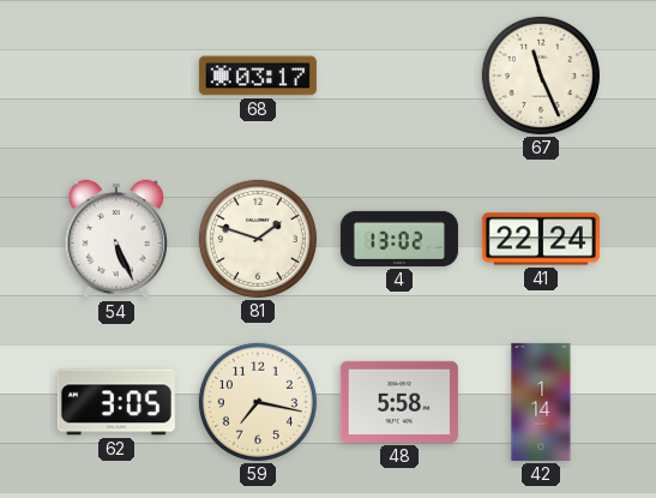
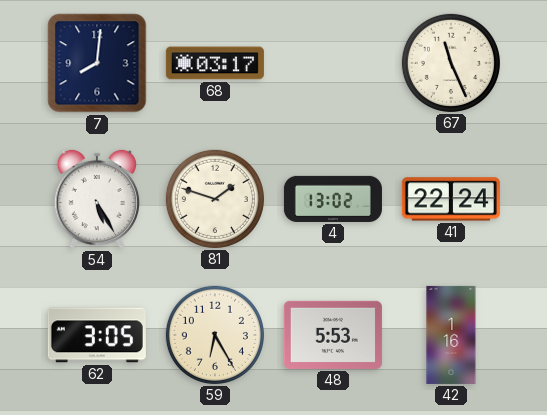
7: none -> 8:01
54: 5:26 -> 5:25
59: 7:17 -> 6:25
48: 5:58 -> 5:53
42: 1:14 -> 1:16
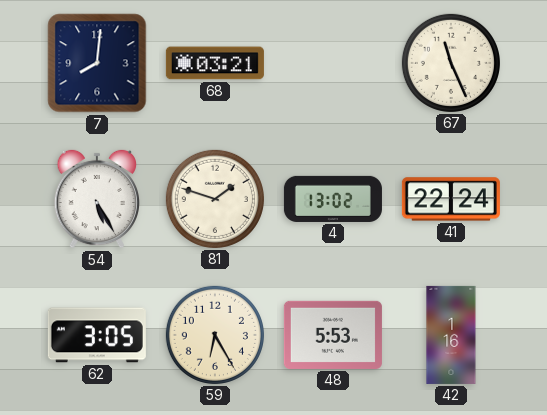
68: 03:17 -> 03:21
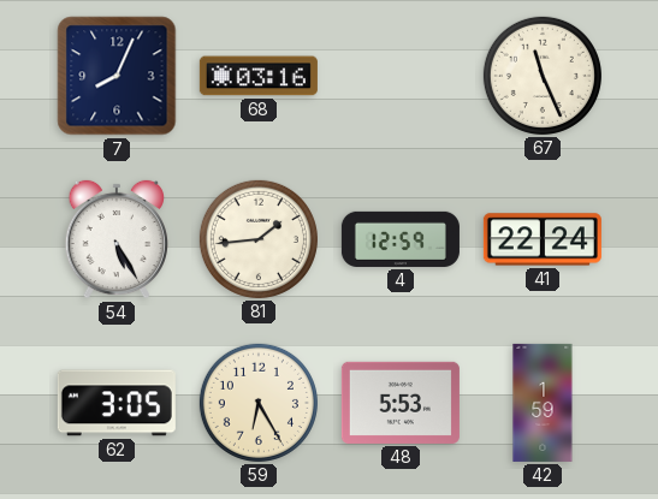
7: 8:01 -> 8:04
68: 03:21 -> 03:16
81: 1:48 -> 1:44
4: 13:02 -> 12:59
42: 1:16 -> 1:59
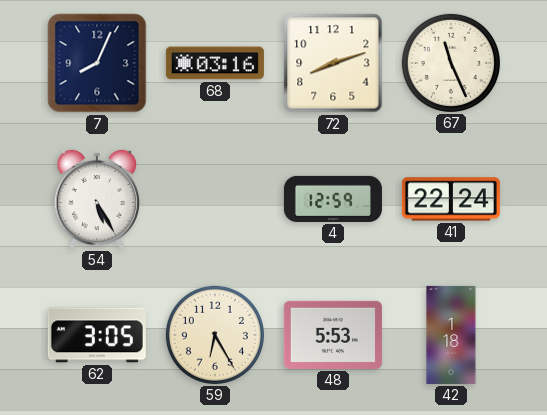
72: none -> 8:12
81: 1:44 -> none
42: 1:59 -> 1:18
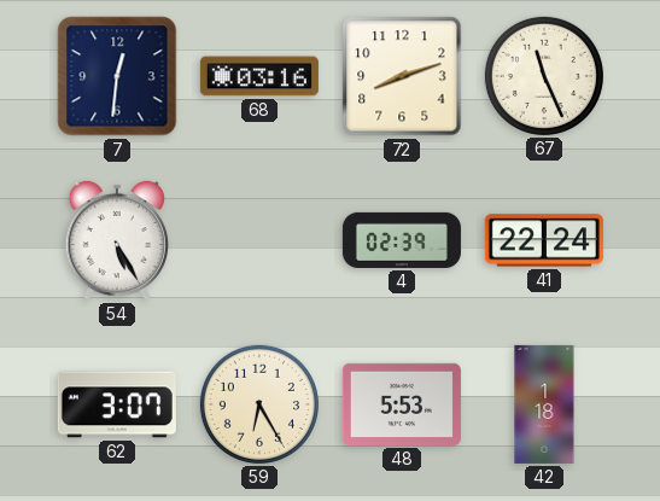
7: 8:04 -> 12:31
4: 12:59 -> 02:39
62: 3:05 -> 3:07
